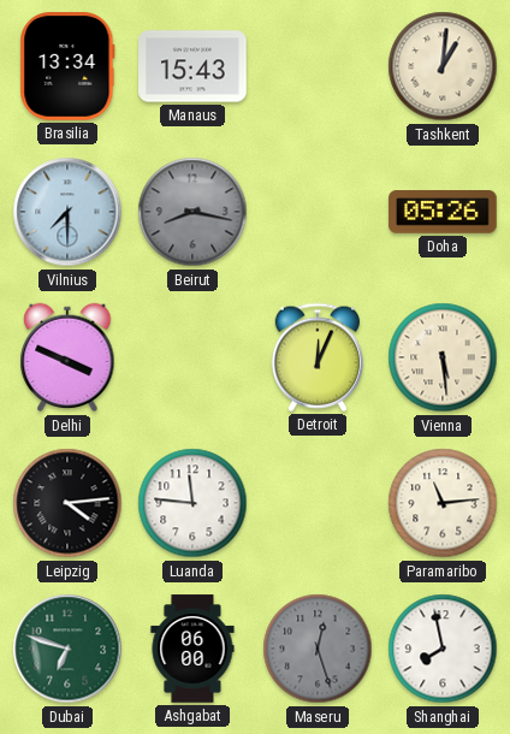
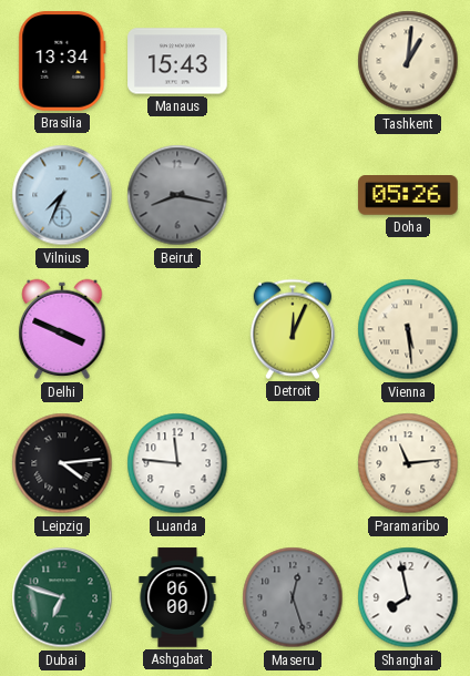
Vilnius: 7:30 -> 7:34
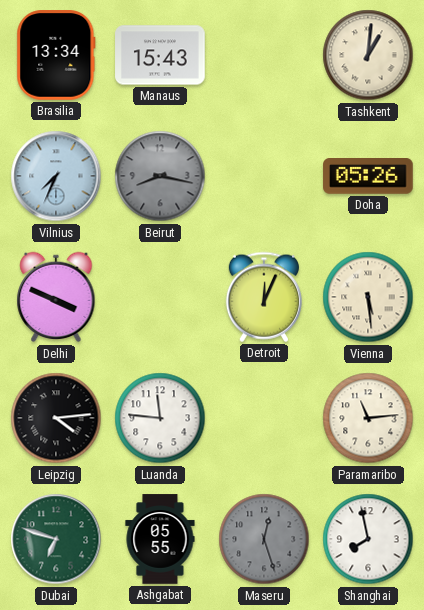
Ashgabat: 06:00 -> 05:55
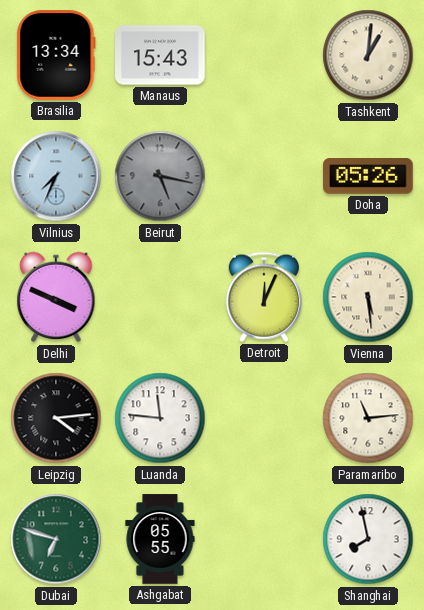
Beirut: 8:17 -> 5:17
Maseru: 12:27 -> none
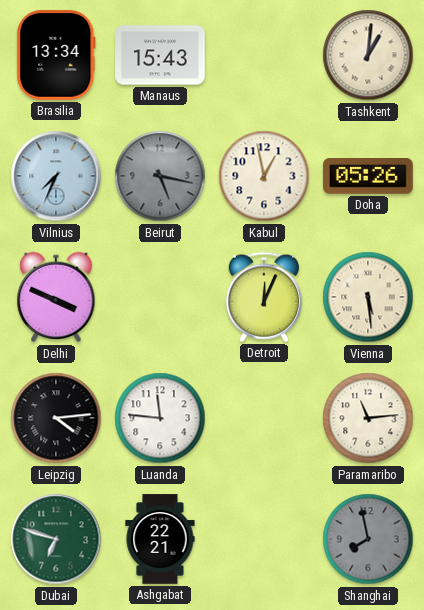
Kabul: none -> 12:58
Ashgabat: 05:55 -> 22:21
Shanghai dial: white -> grey
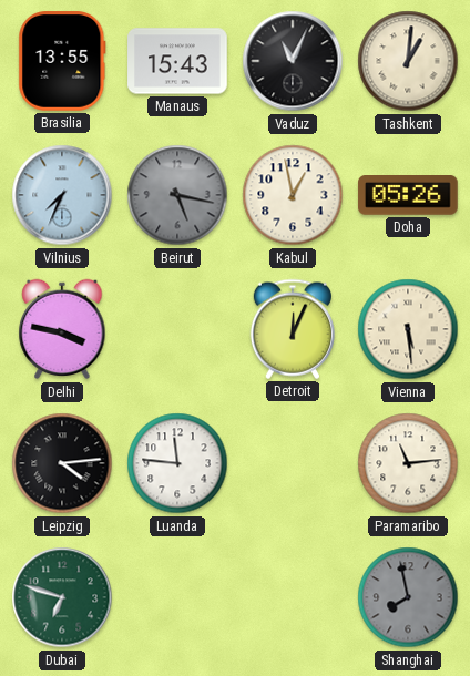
Brasilia: 13:34 -> 13:55
Vaduz: none -> 11:04
Delhi: 3:49 -> 3:47
Ashgabat: 22:21 -> none
